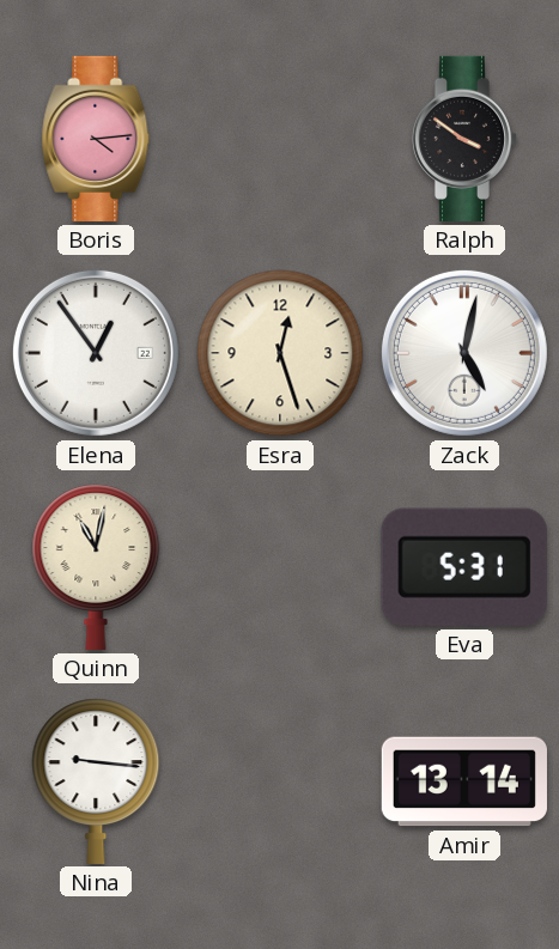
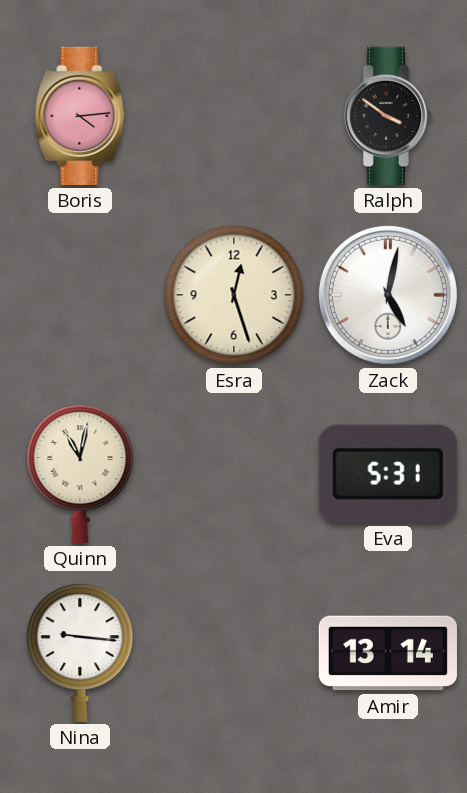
Elena: 12:54 -> none
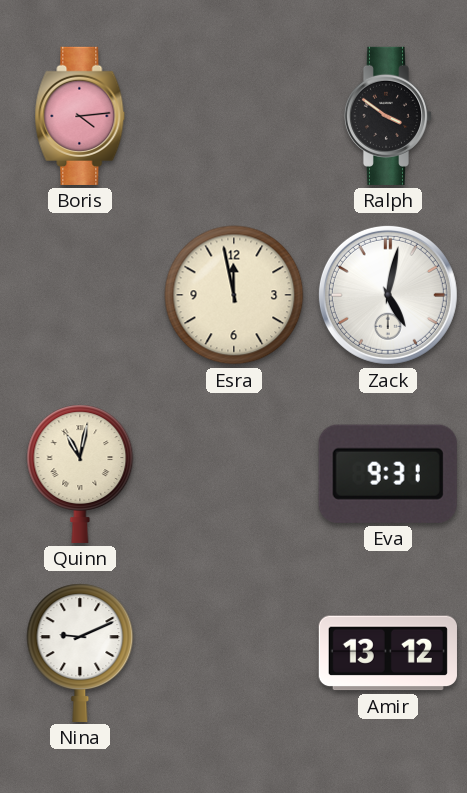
Esra: 12:27 -> 11:58
Eva: 5:31 -> 9:31
Nina: 9:16 -> 9:11
Amir: 13:14 -> 13:12
